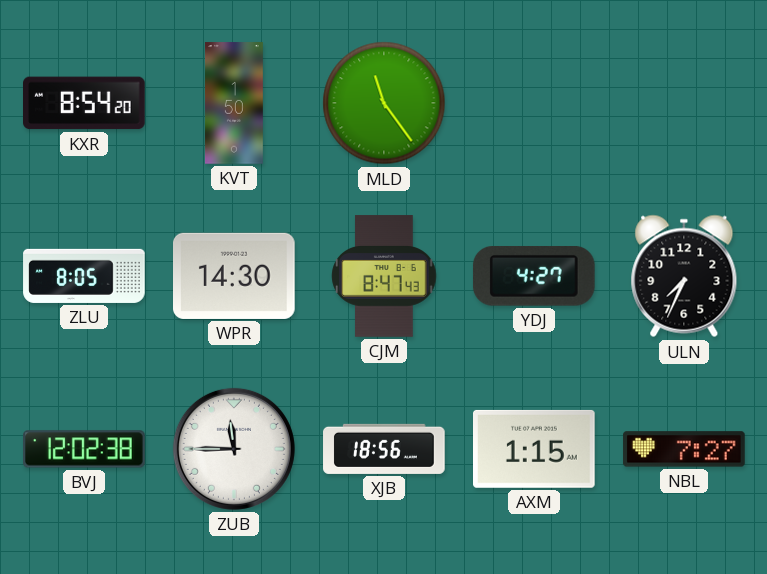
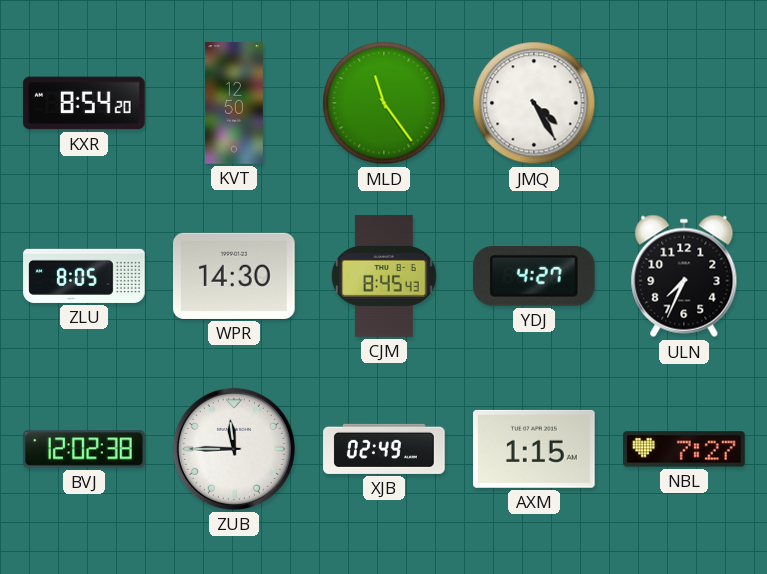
KVT: 1:50 -> 12:50
JMQ: none -> 4:25
CJM: 8:47 -> 8:45
XJB: 18:56 -> 02:49
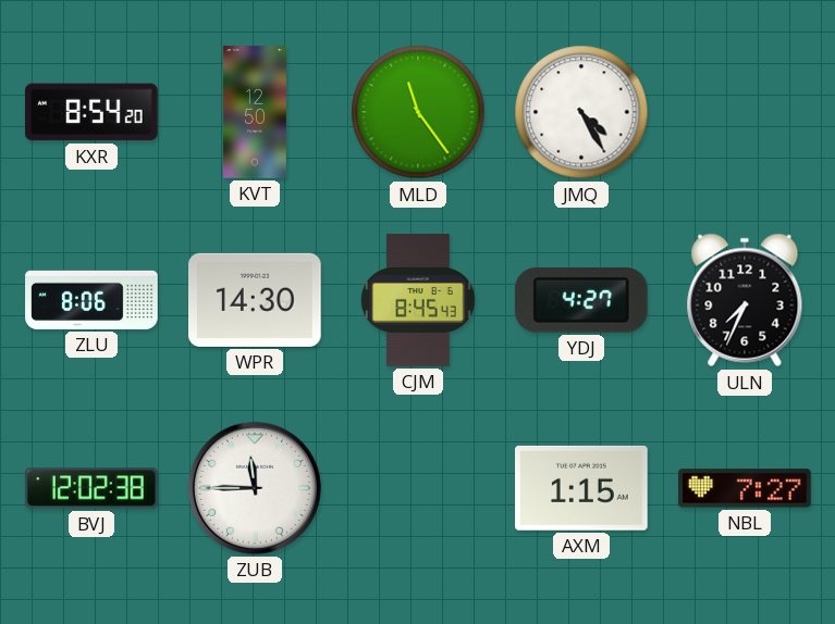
ZLU: 8:05 -> 8:06
XJB: 02:49 -> none
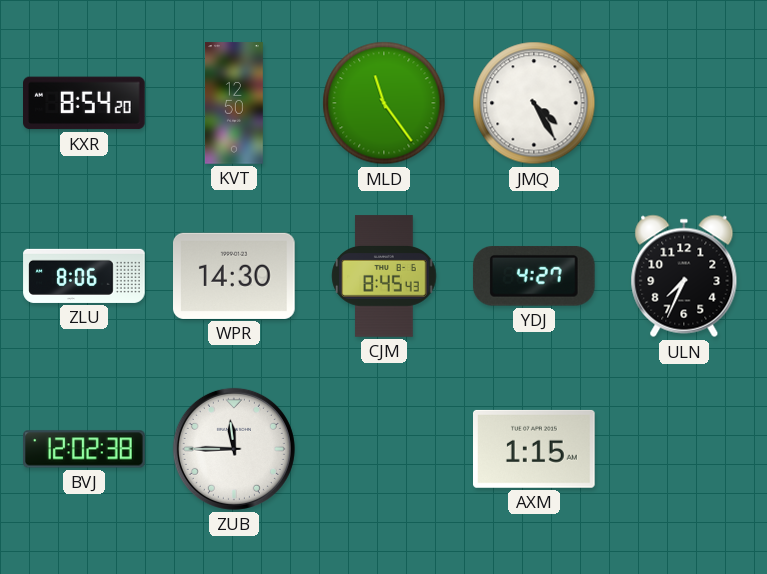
NBL: 7:27 -> none
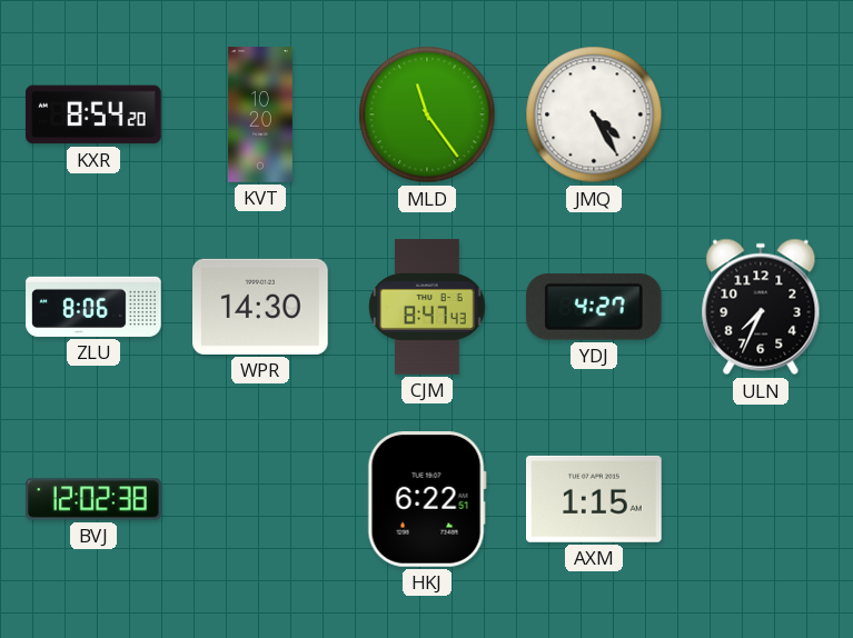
KVT: 12:50 -> 10:20
CJM: 8:45 -> 8:47
ZUB: 11:45 -> none
HKJ: none -> 6:22
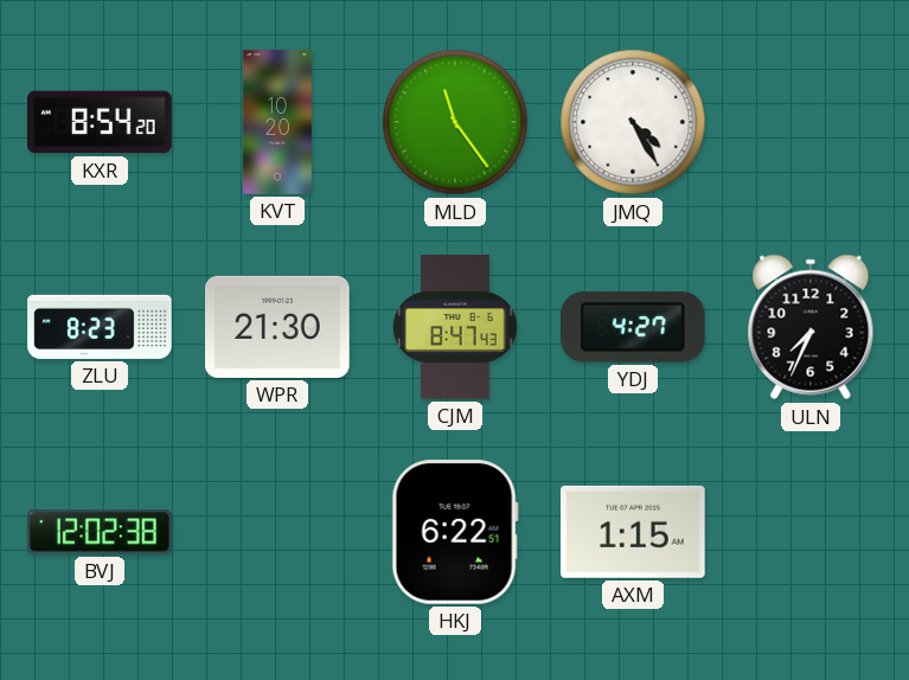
ZLU: 8:06 -> 8:23
WPR: 14:30 -> 21:30
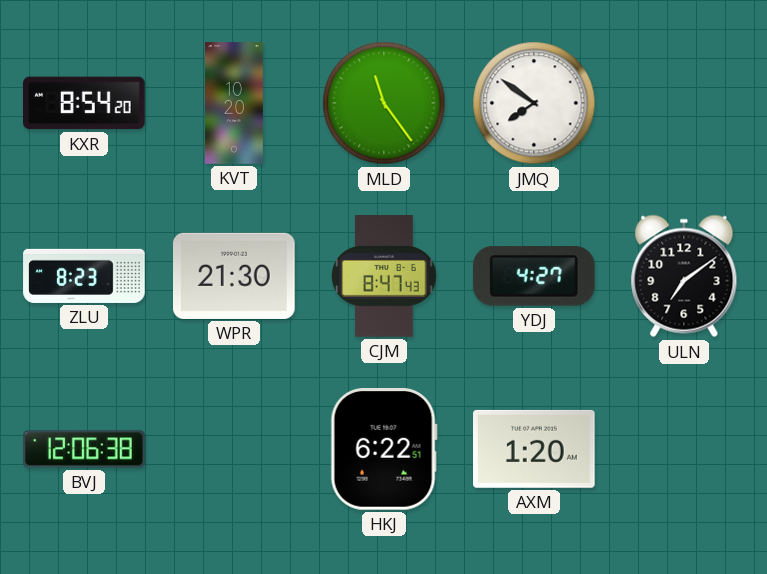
JMQ: 4:25 -> 7:51
ULN: 7:34 -> 7:09
BVJ: 12:02 -> 12:06
AXM: 1:15 -> 1:20
